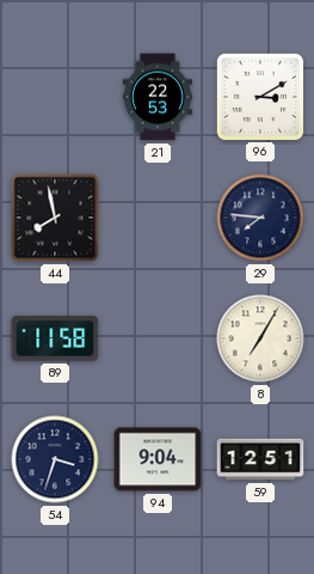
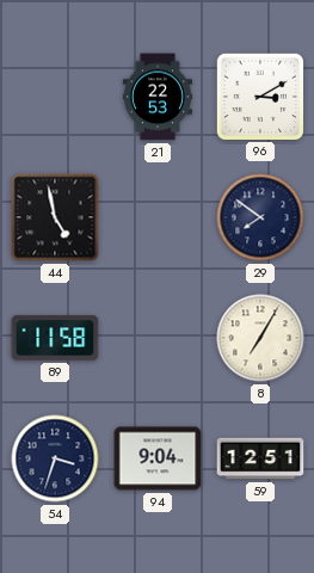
44: 7:58 -> 4:58
29: 7:46 -> 7:51
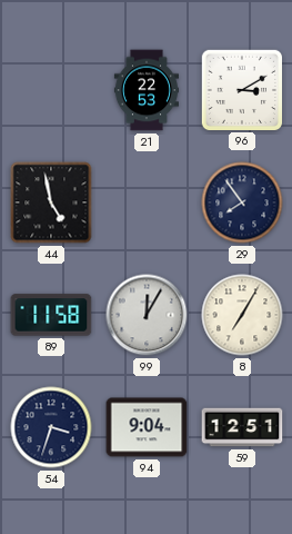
29: 7:51 -> 7:54
99: none -> 12:05
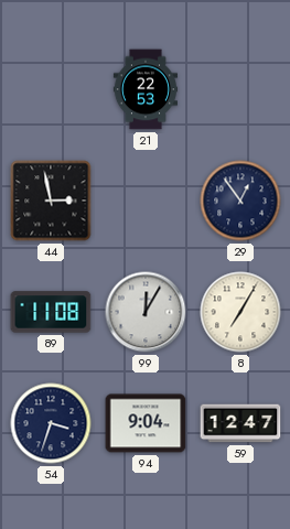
96: 3:10 -> none
44: 4:58 -> 2:58
29: 7:54 -> 12:54
89: 11:58 -> 11:08
59: 12:51 -> 12:47
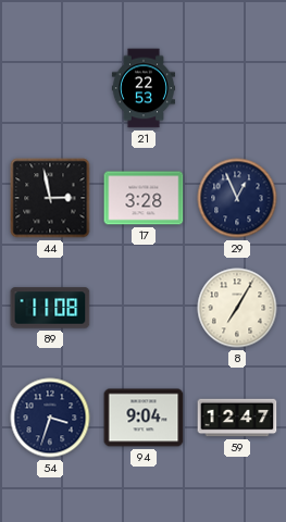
17: none -> 3:28
29: 12:54 -> 12:56
99: 12:05 -> none
